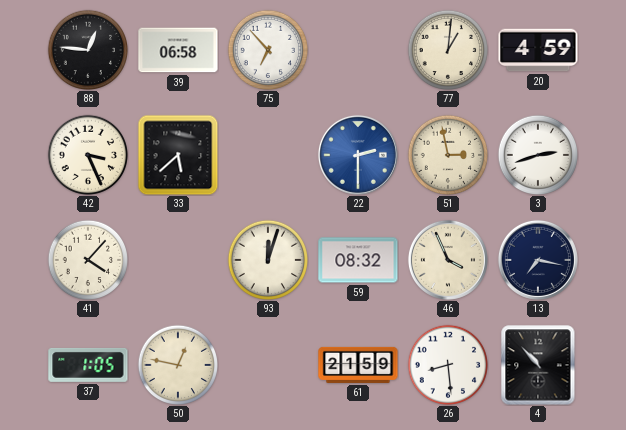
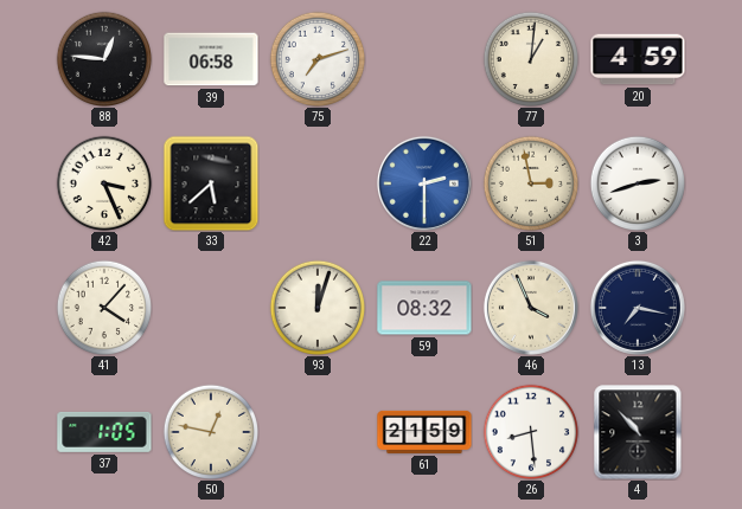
75: 6:53 -> 7:12
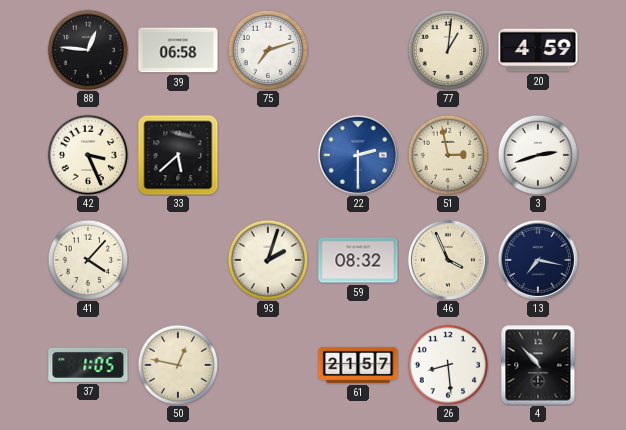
93: 12:03 -> 2:03
61: 21:59 -> 21:57
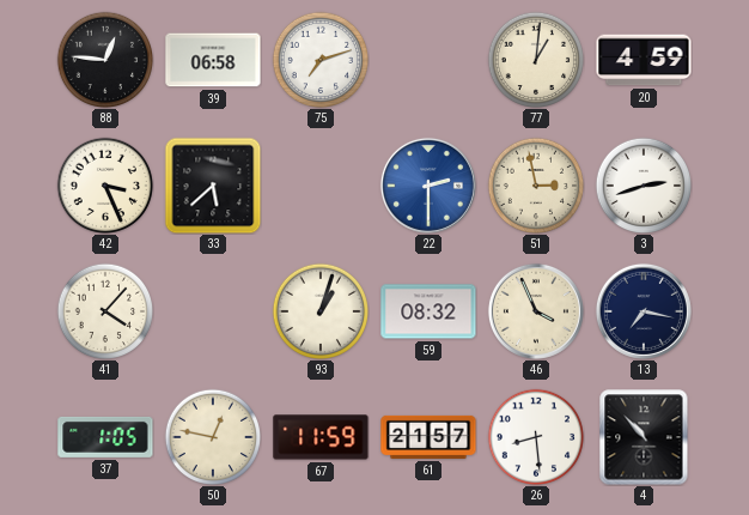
93: 2:03 -> 1:03
67: none -> 11:59
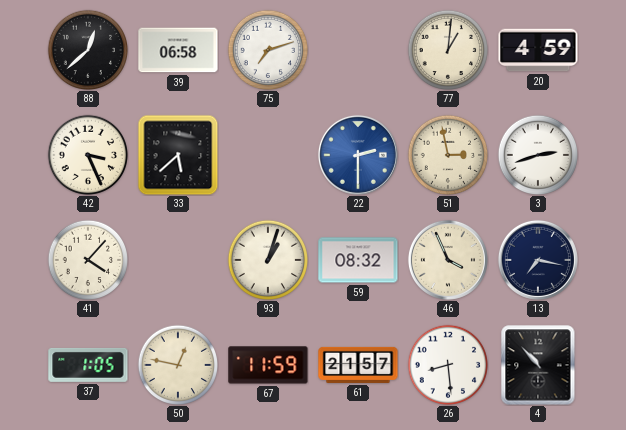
88: 12:46 -> 12:38
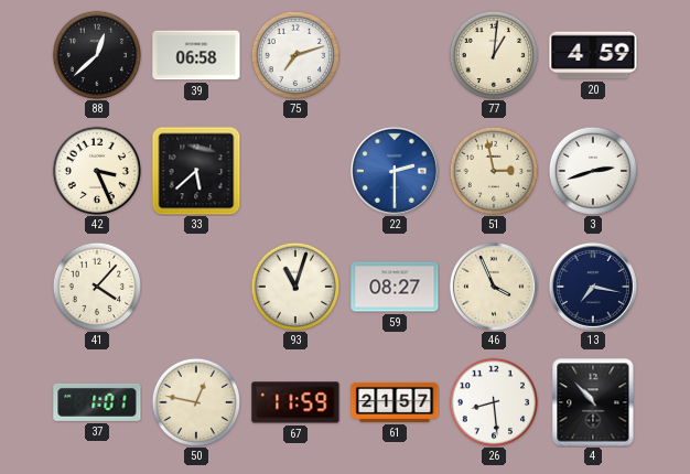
93: 1:03 -> 11:03
59: 08:32 -> 08:27
37: 1:05 -> 1:01
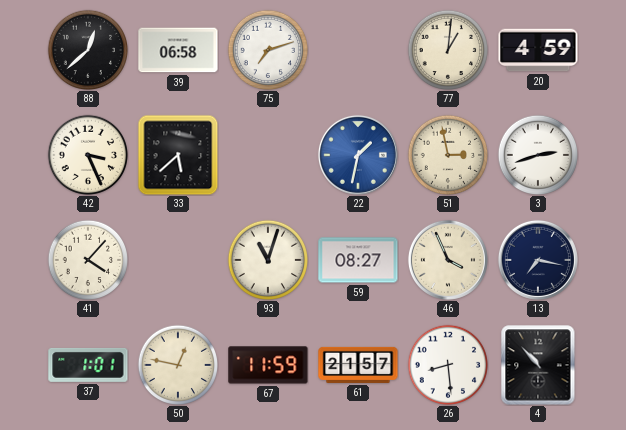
22: 2:30 -> 1:32
